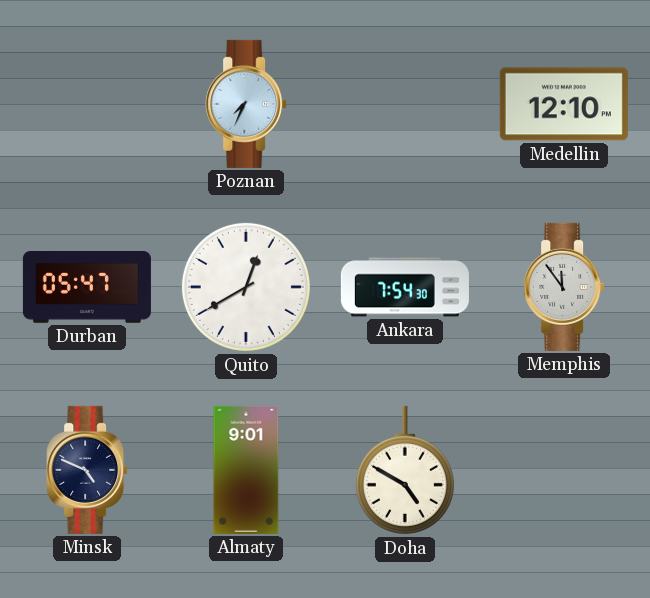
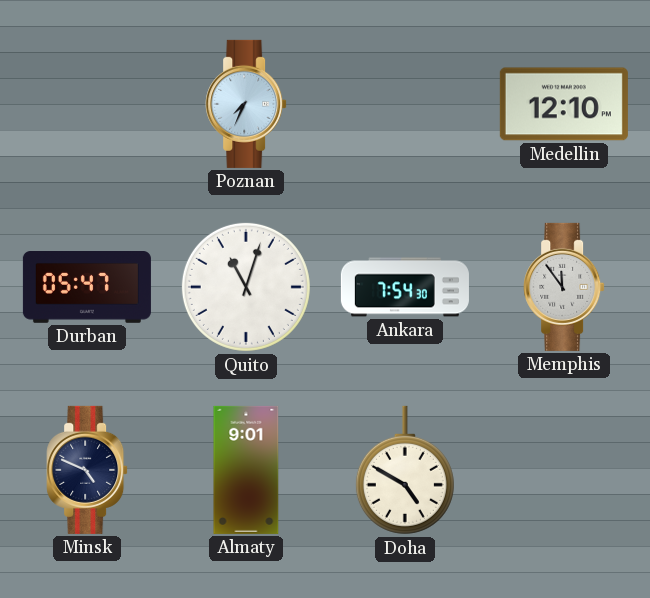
Quito: 12:40 -> 11:03
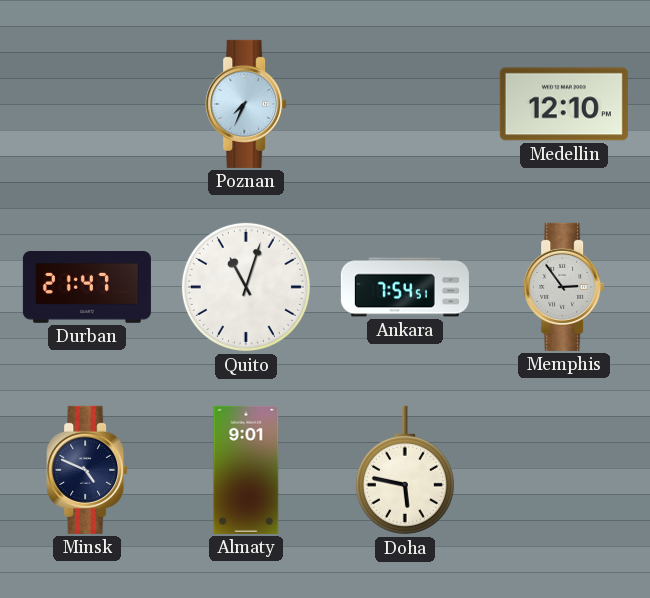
Durban: 05:47 -> 21:47
Ankara: 7:54:30 -> 7:54:51
Memphis: 11:54 -> 2:54
Doha: 4:50 -> 5:47
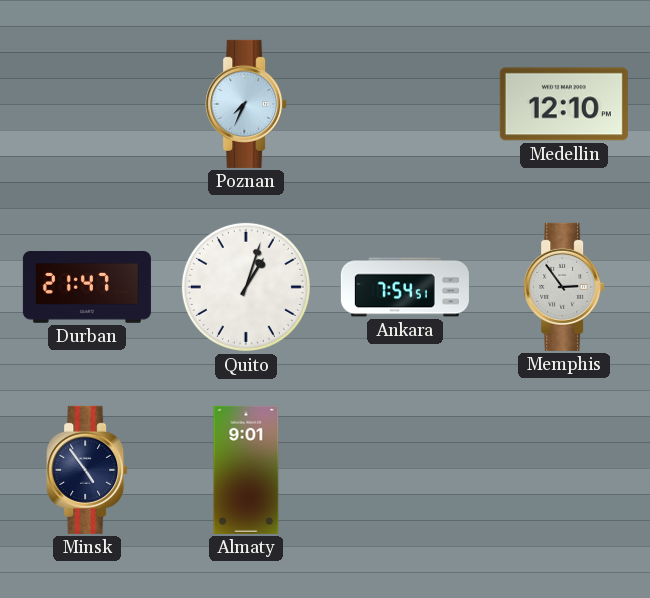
Quito: 11:03 -> 1:03
Minsk: 4:49 -> 4:54
Doha: 5:47 -> none
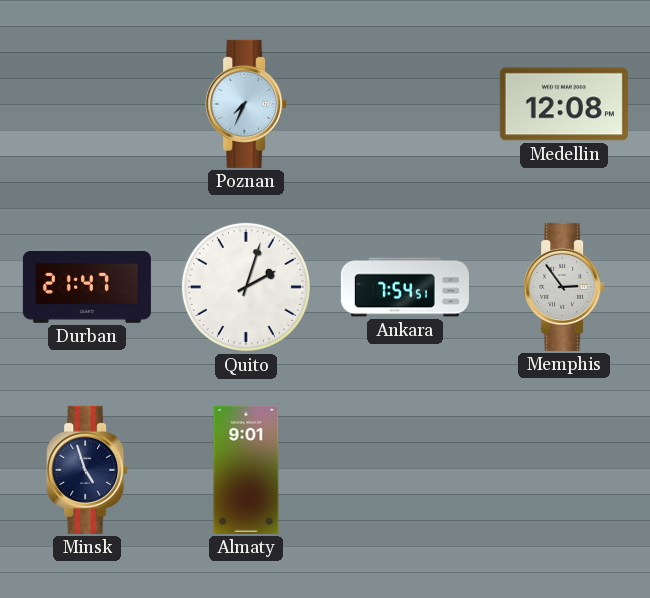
Medellin: 12:10 -> 12:08
Quito: 1:03 -> 2:03
Minsk: 4:54 -> 4:57
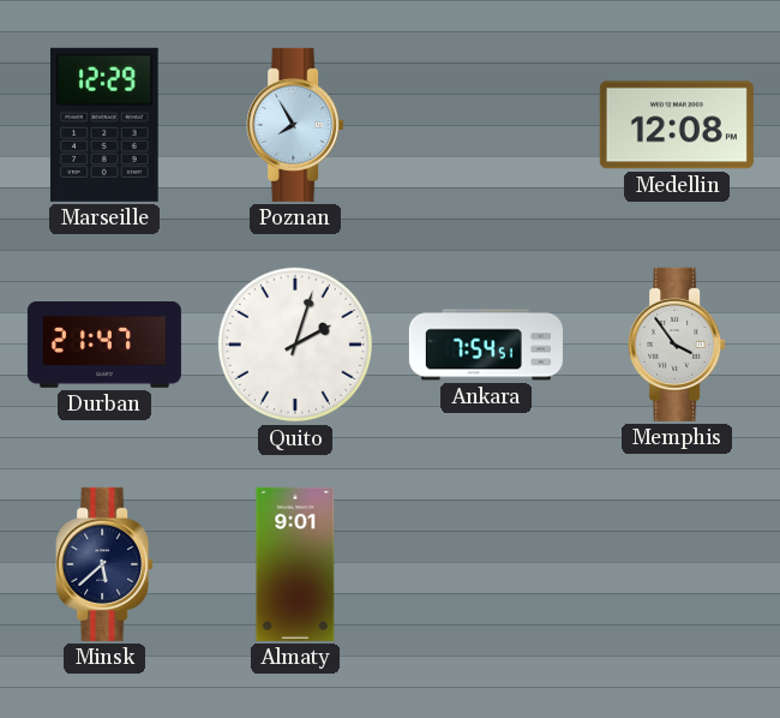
Marseille: none -> 12:29
Poznan: 7:34 -> 7:55
Memphis: 2:54 -> 3:54
Minsk: 4:57 -> 5:38
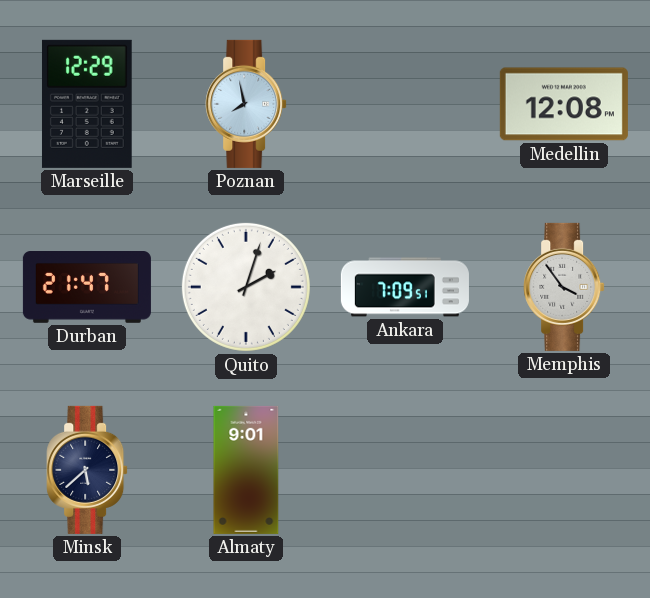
Poznan: 7:55 -> 7:58
Ankara: 7:54 -> 7:09
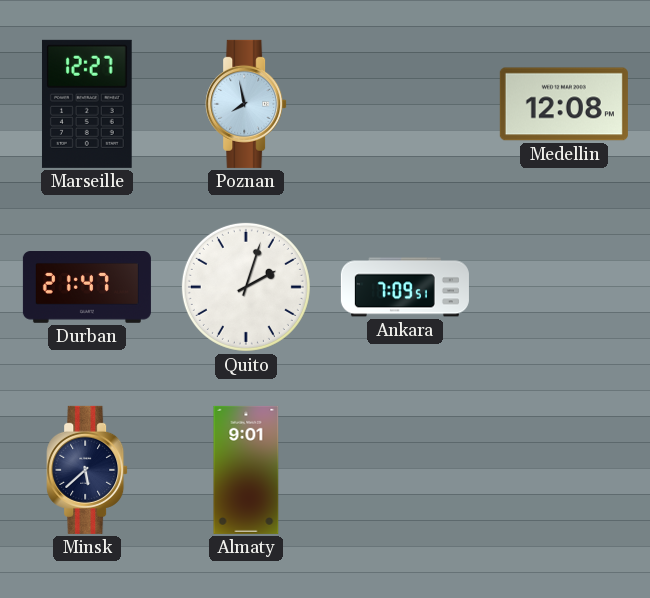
Marseille: 12:29 -> 12:27
Memphis: 3:54 -> none
